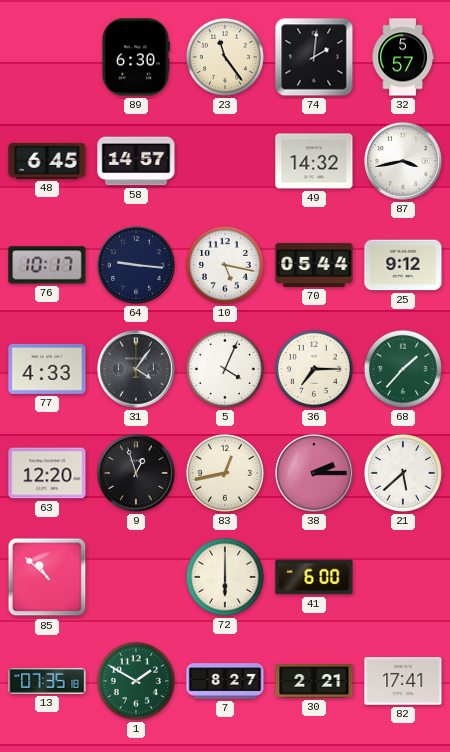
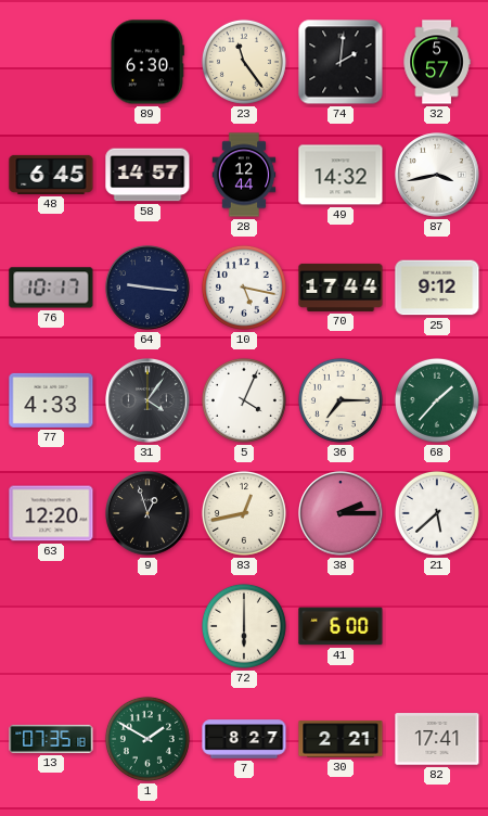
28: none -> 12:44
70: 05:44 -> 17:44
85: 10:52 -> none
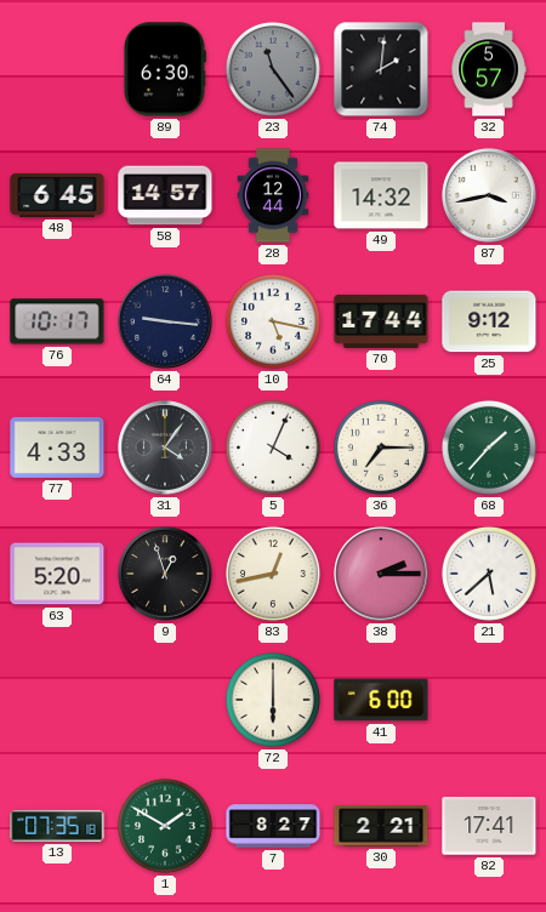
23 dial: cream -> grey
63: 12:20 -> 5:20
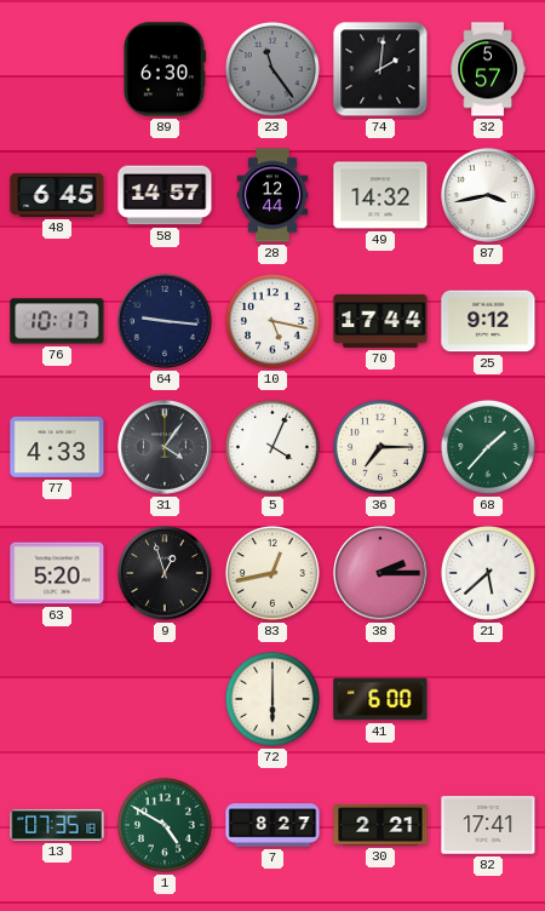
1: 1:50 -> 4:50
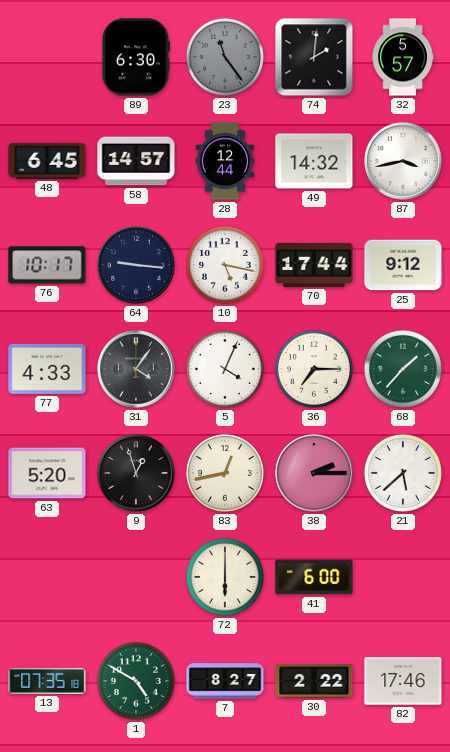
30: 2:21 -> 2:22
82: 17:41 -> 17:46
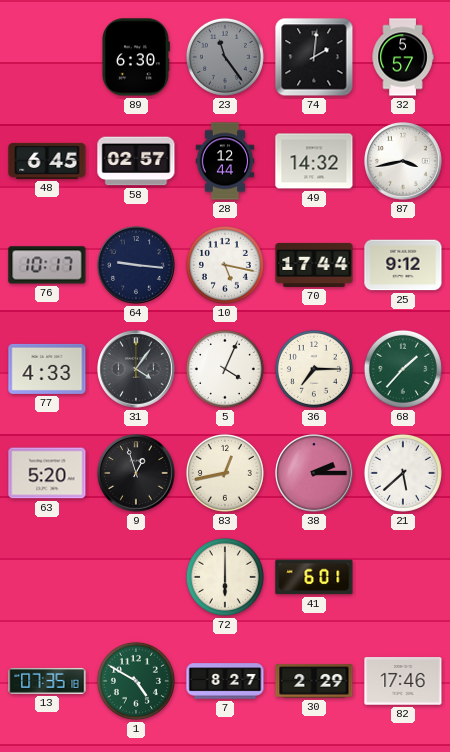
58: 14:57 -> 02:57
41: 6:00 -> 6:01
30: 2:22 -> 2:29
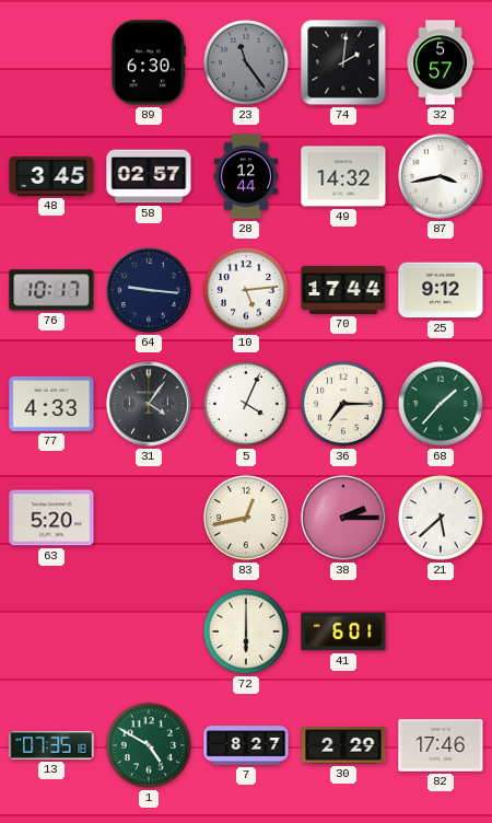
48: 6:45 -> 3:45
10: 5:17 -> 5:14
9: 12:57 -> none
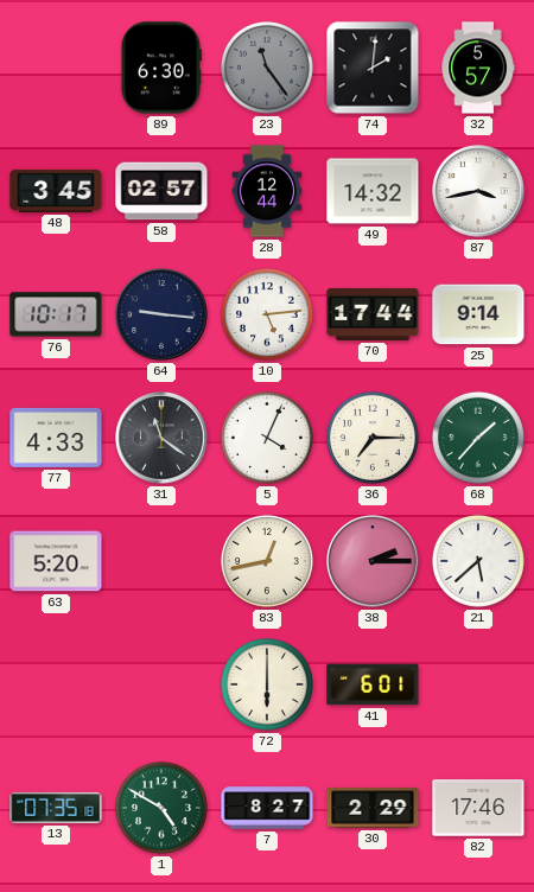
25: 9:12 -> 9:14
31: 4:06 -> 11:21
